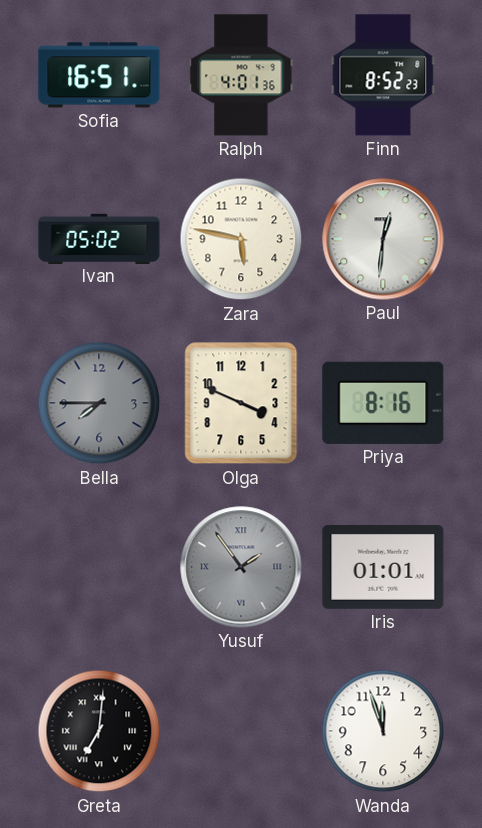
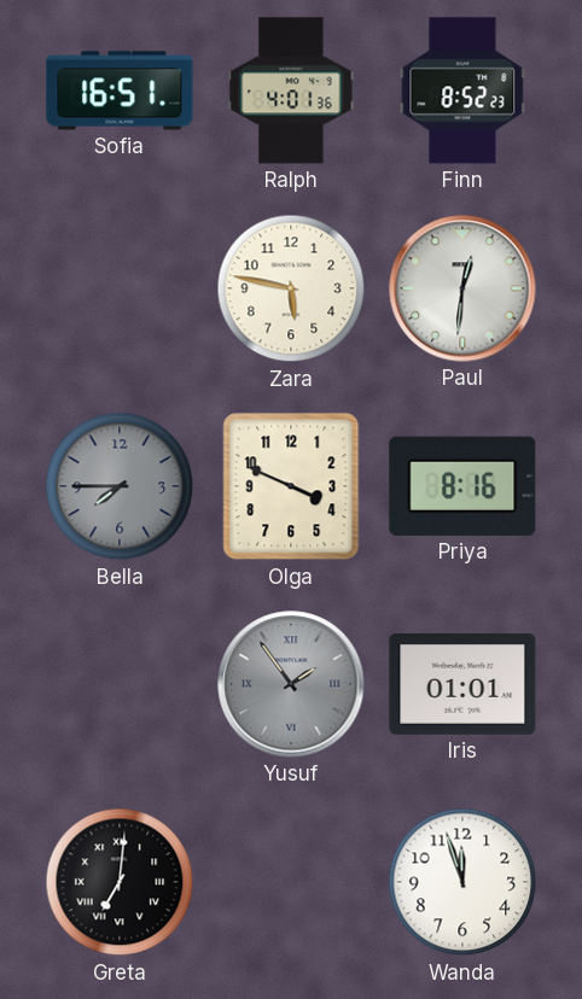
Ivan: 05:02 -> none
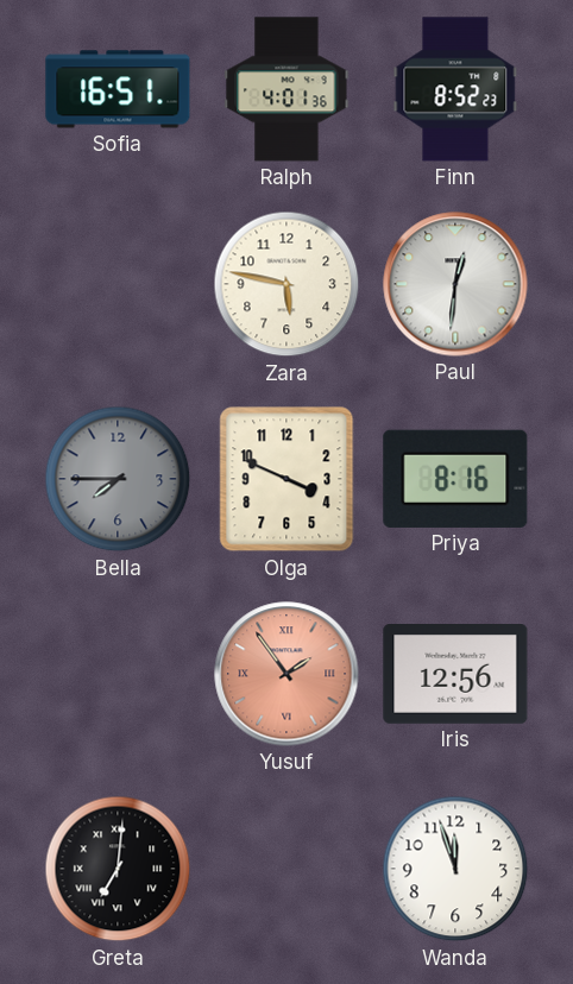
Yusuf dial: grey -> salmon
Iris: 01:01 -> 12:56
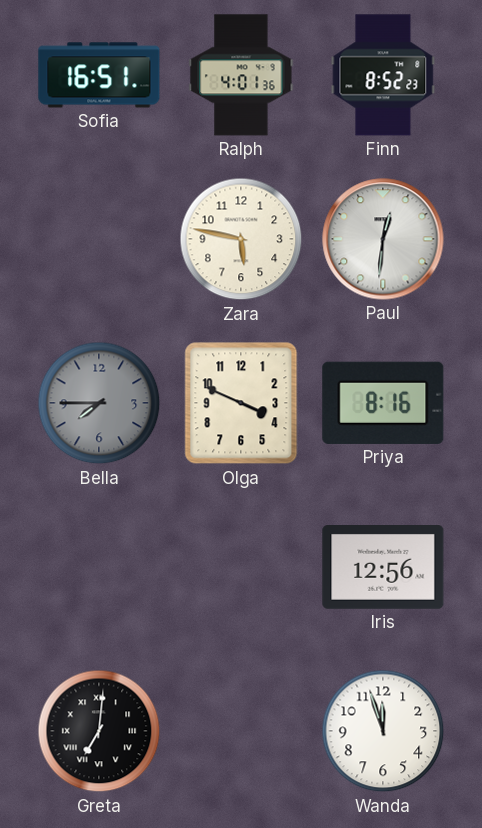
Yusuf: 1:54 -> none
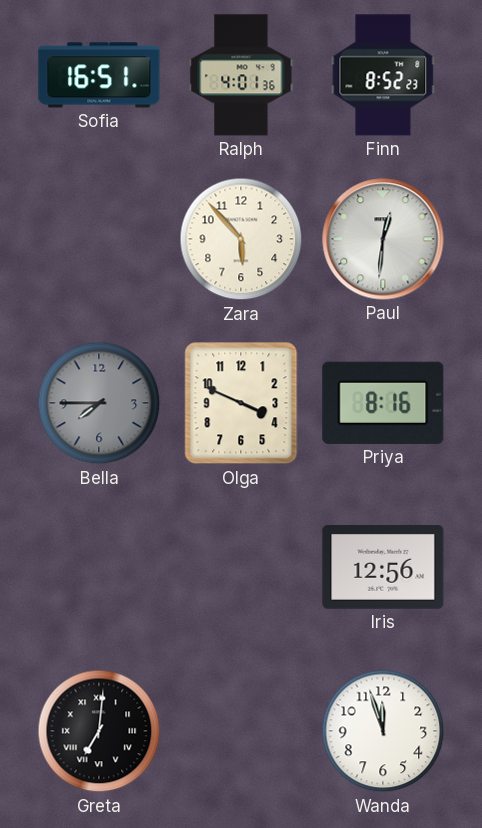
Zara: 5:47 -> 5:53
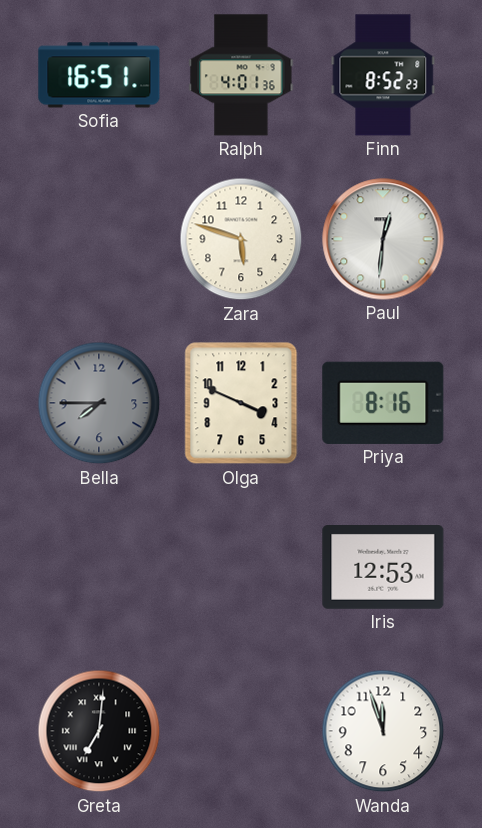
Zara: 5:53 -> 5:48
Iris: 12:56 -> 12:53
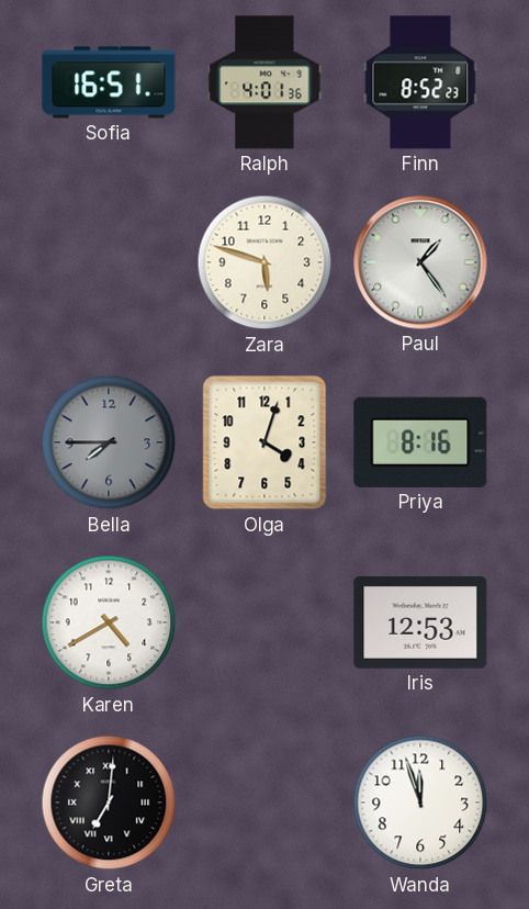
Paul: 12:31 -> 1:24
Olga: 3:49 -> 4:03
Karen: none -> 4:40
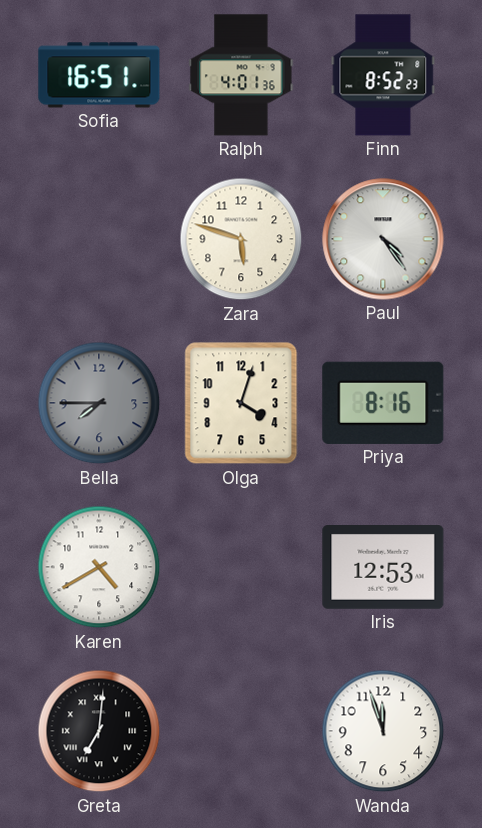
Paul: 1:24 -> 4:24
